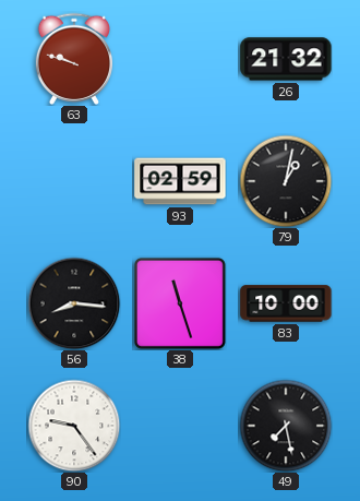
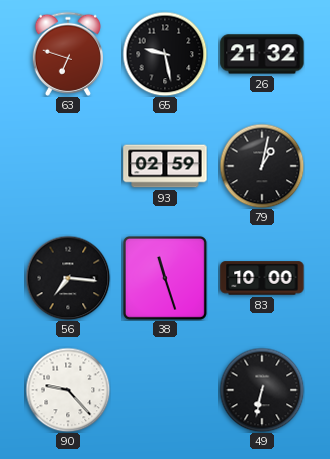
63: 9:48 -> 6:48
65: none -> 9:28
56: 8:16 -> 7:16
90: 9:24 -> 9:23
49: 7:28 -> 6:32
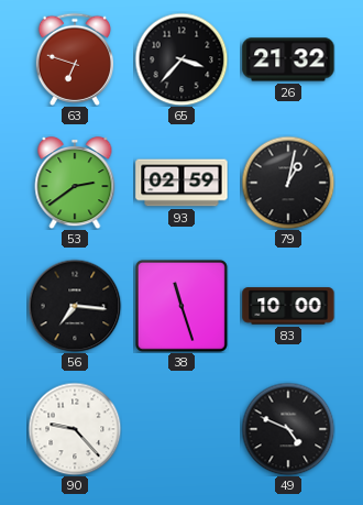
65: 9:28 -> 3:37
53: none -> 2:39
49: 6:32 -> 4:49
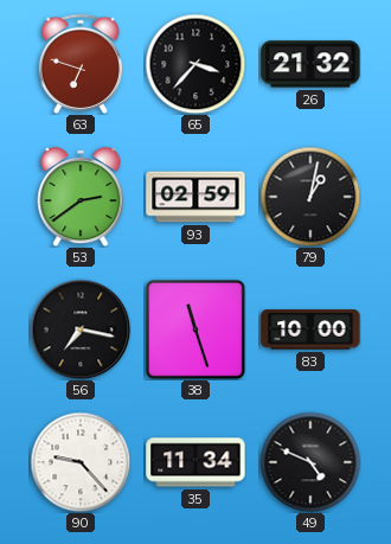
56: 7:16 -> 7:17
35: none -> 11:34
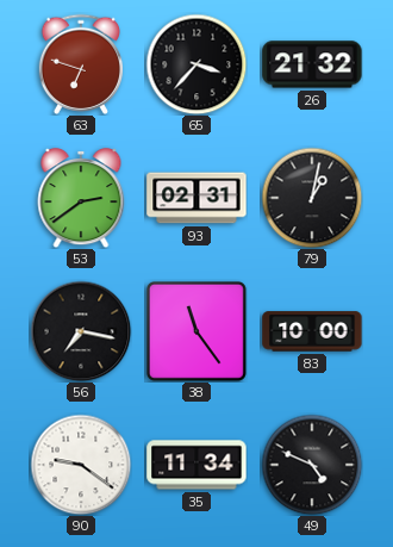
93: 02:59 -> 02:31
38: 11:27 -> 11:24
90: 9:23 -> 9:21
